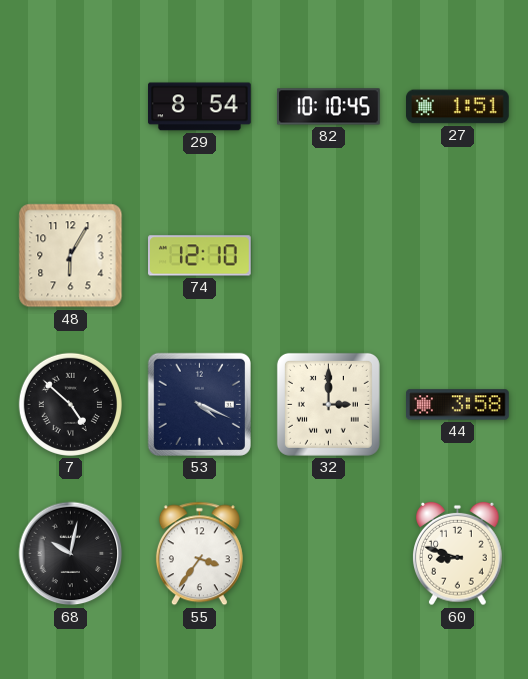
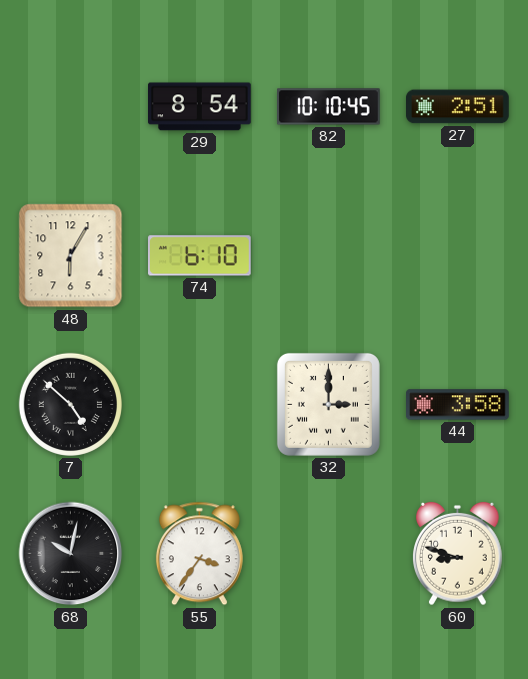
27: 1:51 -> 2:51
74: 12:10 -> 6:10
53: 4:19 -> none
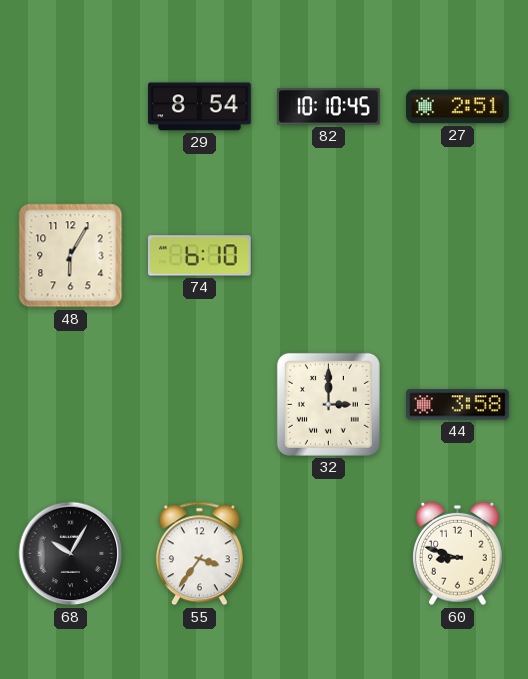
7: 4:52 -> none
68: 10:02 -> 10:05
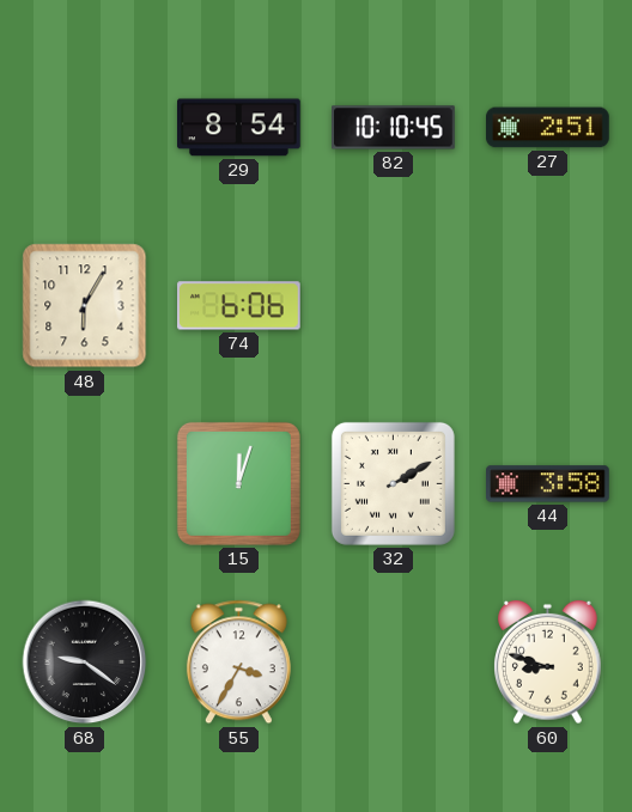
74: 6:10 -> 6:06
15: none -> 12:03
32: 3:00 -> 2:10
68: 10:05 -> 9:21
55: 3:36 -> 3:35
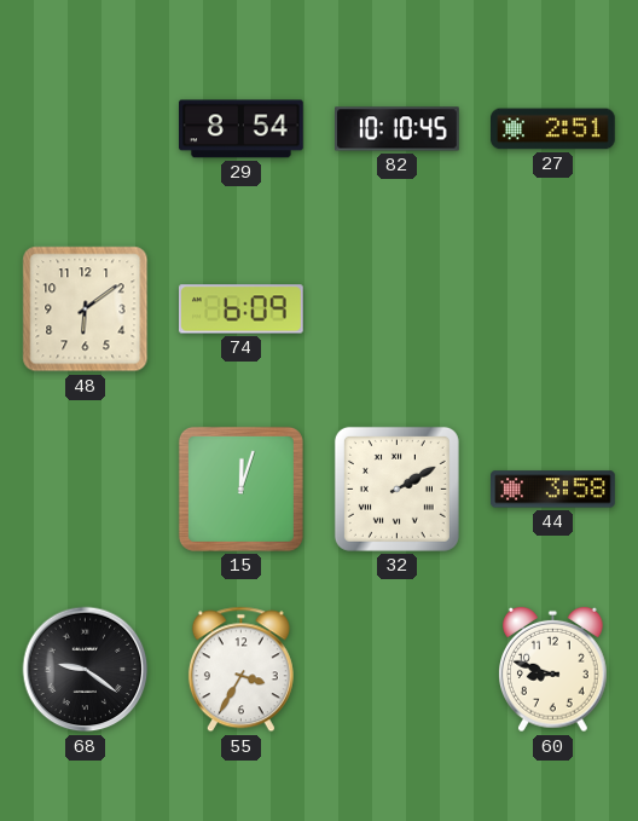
48: 6:05 -> 6:09
74: 6:06 -> 6:09
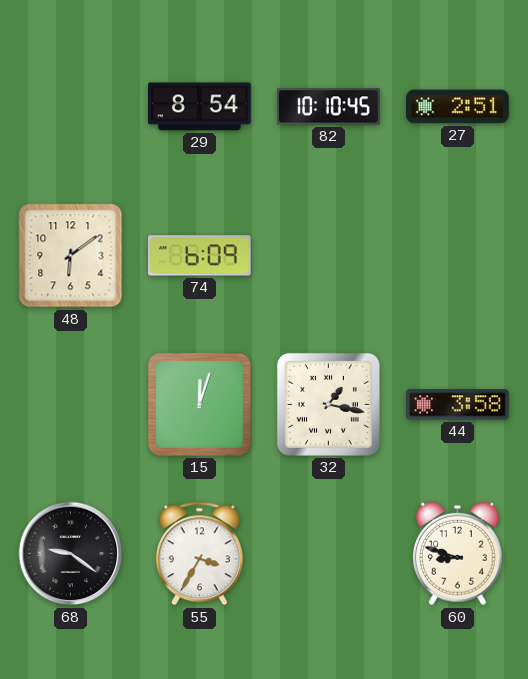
32: 2:10 -> 1:17
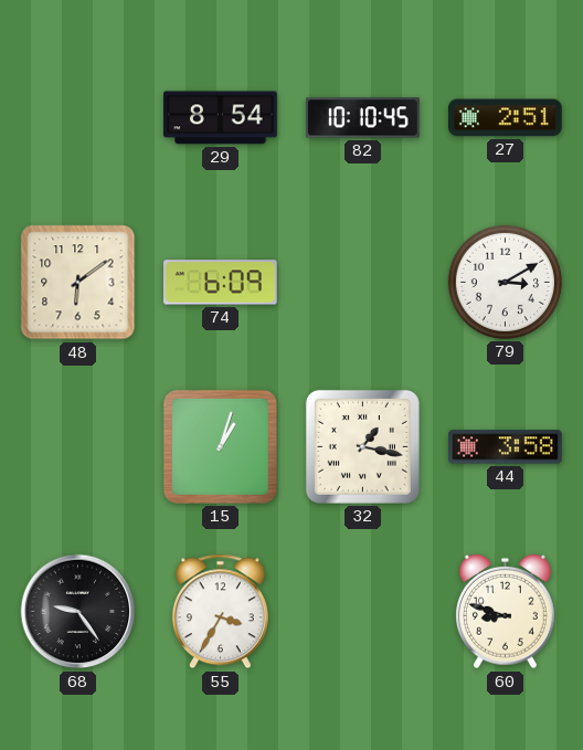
79: none -> 3:10
15: 12:03 -> 1:03
68: 9:21 -> 9:24
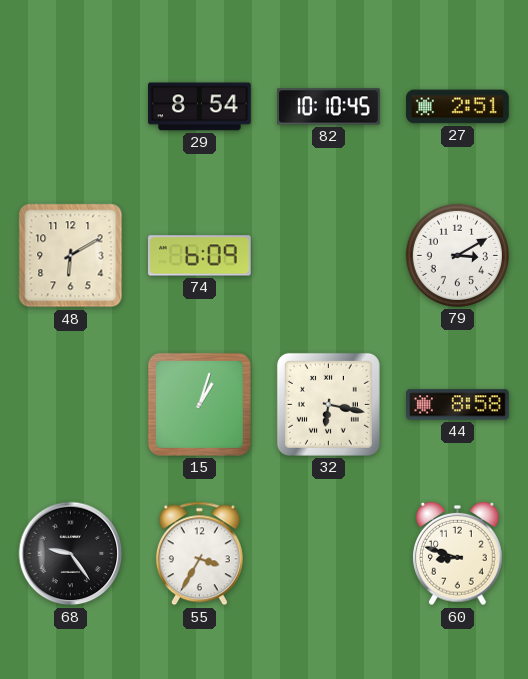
48: 6:09 -> 6:10
32: 1:17 -> 6:17
44: 3:58 -> 8:58
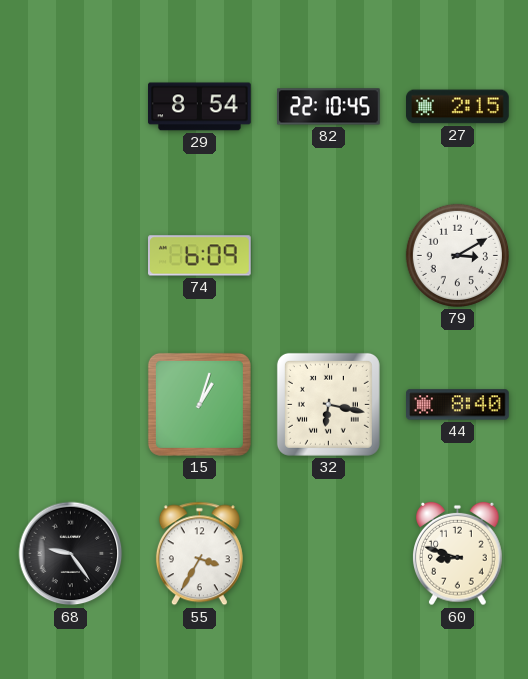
82: 10:10 -> 22:10
27: 2:51 -> 2:15
48: 6:10 -> none
44: 8:58 -> 8:40
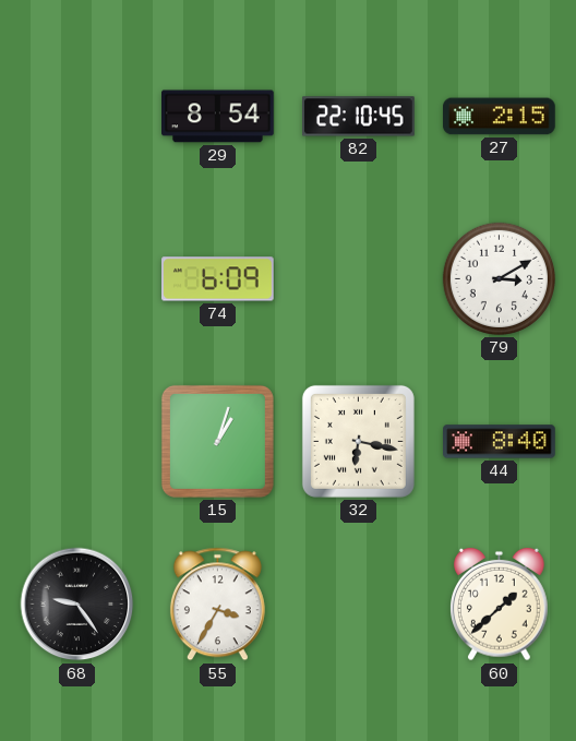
60: 8:48 -> 1:38
